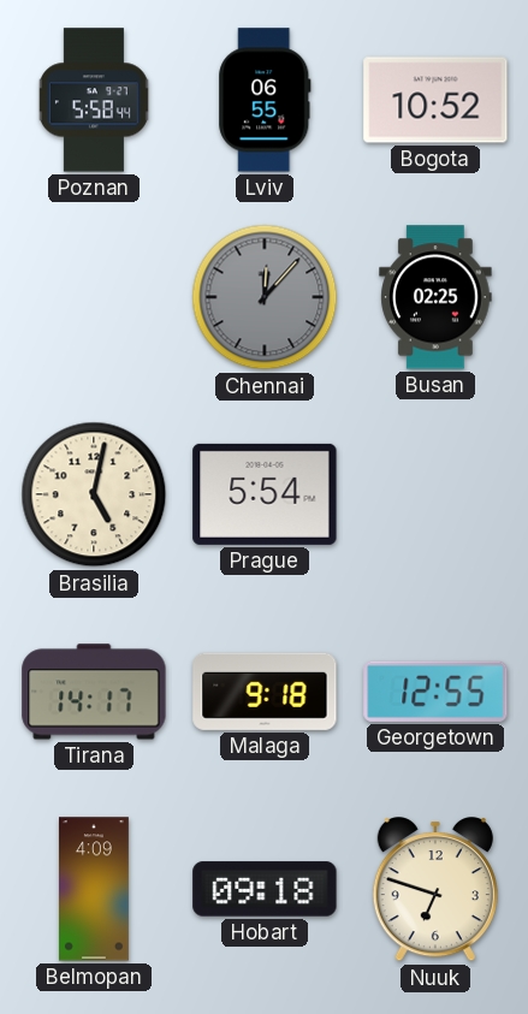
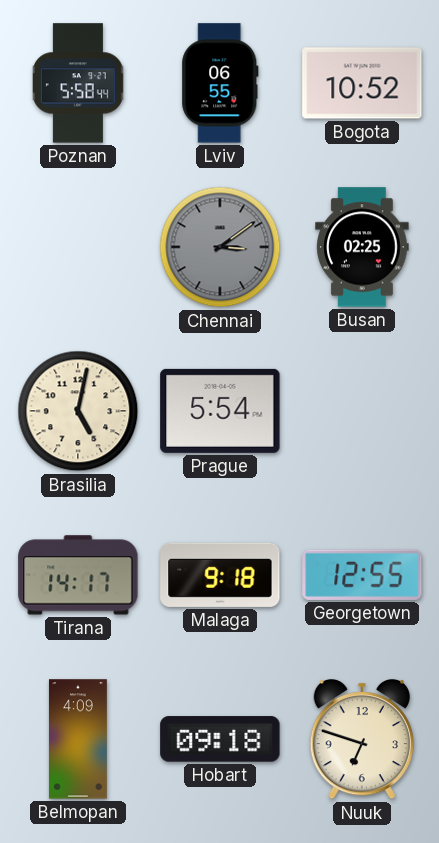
Chennai: 12:07 -> 3:09
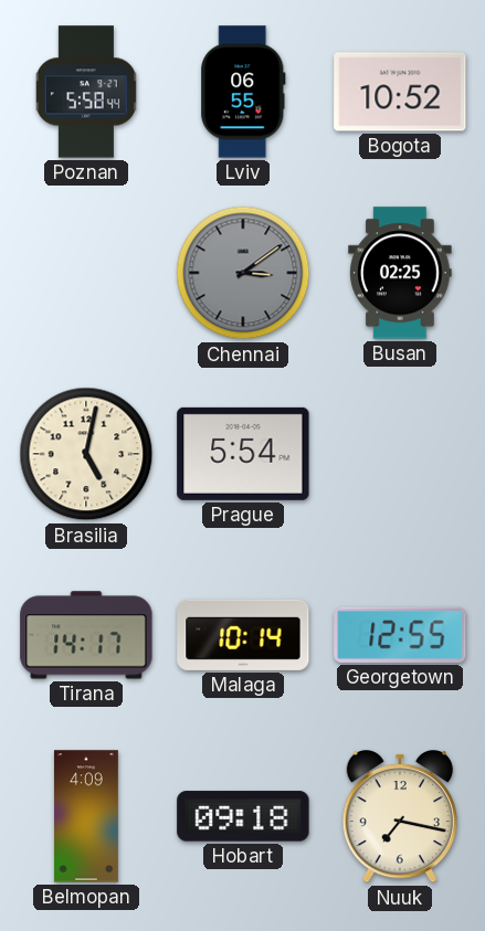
Malaga: 9:18 -> 10:14
Nuuk: 6:48 -> 7:17
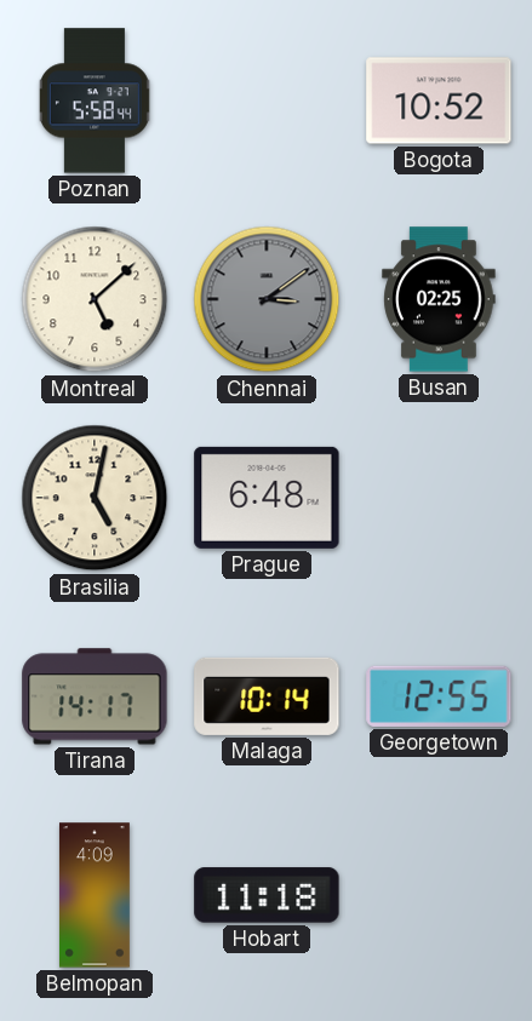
Lviv: 06:55 -> none
Montreal: none -> 5:08
Prague: 5:54 -> 6:48
Hobart: 09:18 -> 11:18
Nuuk: 7:17 -> none
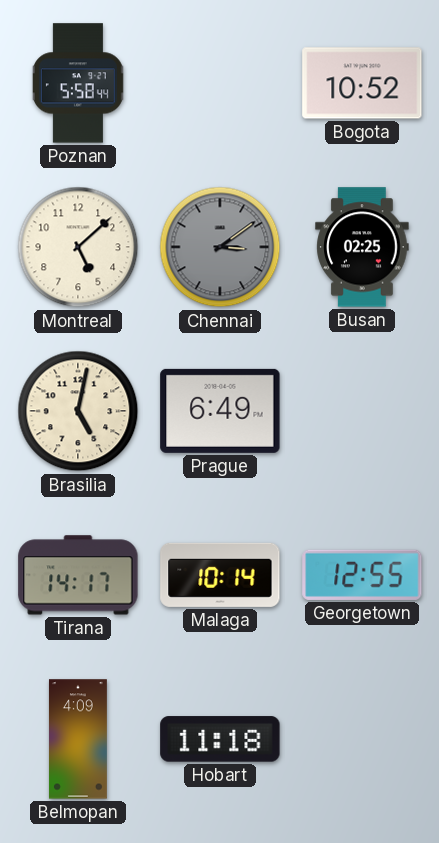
Prague: 6:48 -> 6:49
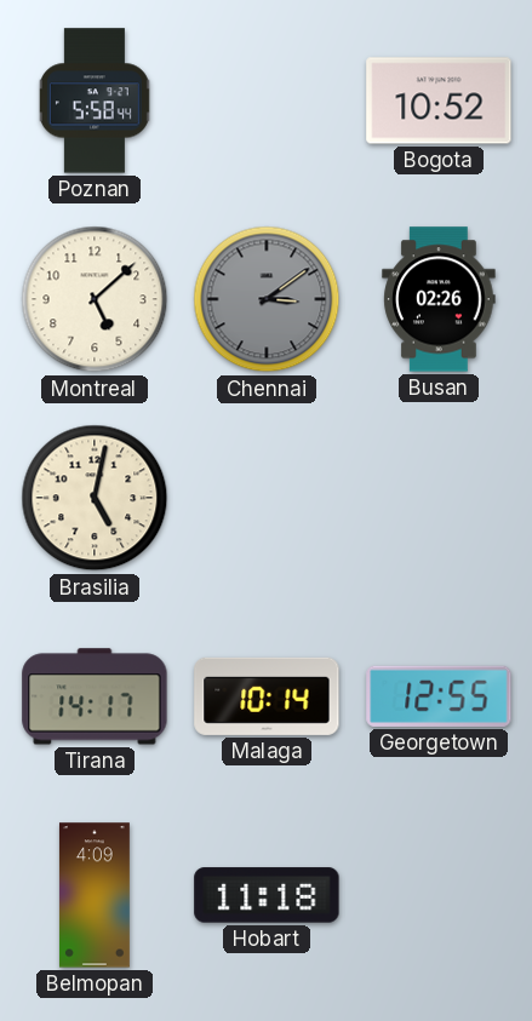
Busan: 02:25 -> 02:26
Prague: 6:49 -> none
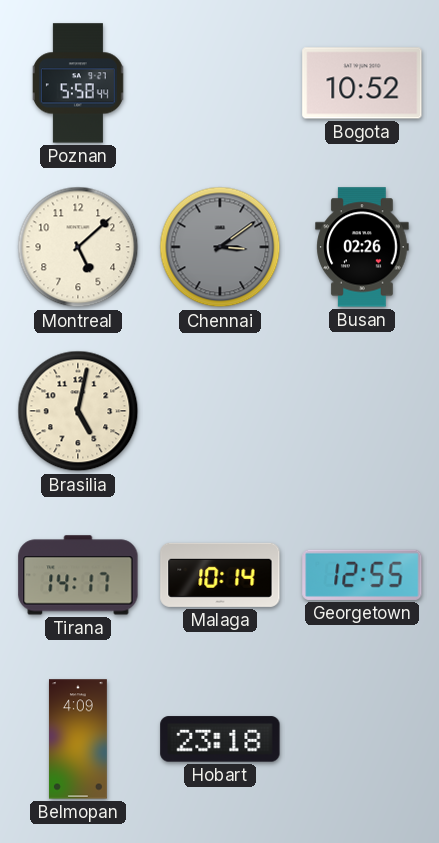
Hobart: 11:18 -> 23:18
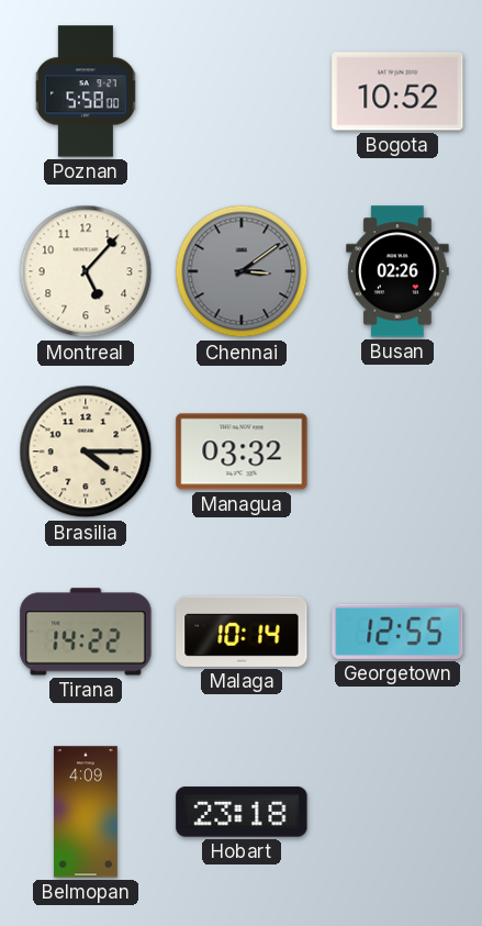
Poznan: 5:58:44 -> 5:58:00
Montreal: 5:08 -> 5:07
Brasilia: 5:02 -> 4:15
Managua: none -> 03:32
Tirana: 14:17 -> 14:22
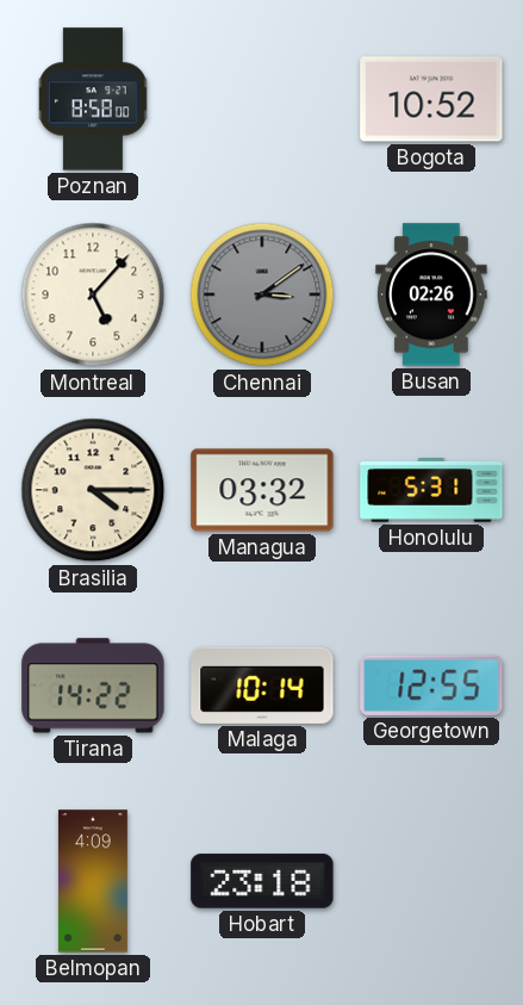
Poznan: 5:58 -> 8:58
Honolulu: none -> 5:31
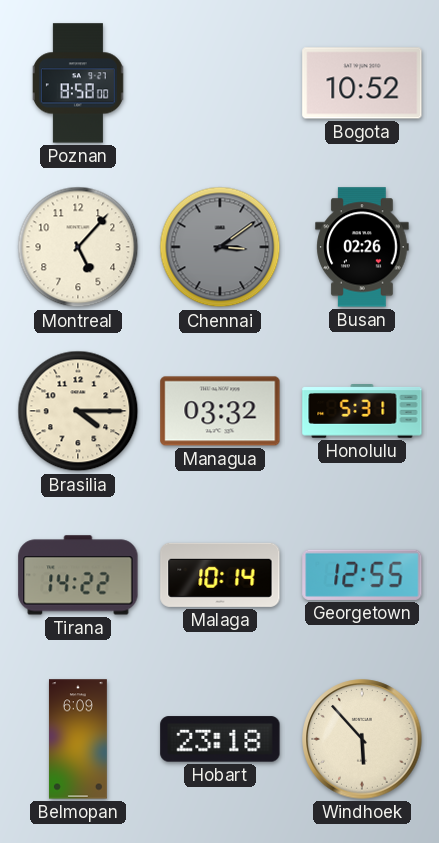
Belmopan: 4:09 -> 6:09
Windhoek: none -> 5:53
